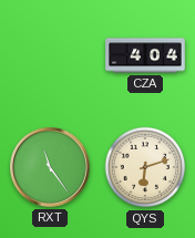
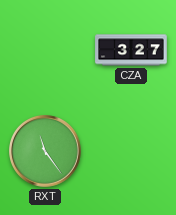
CZA: 4:04 -> 3:27
QYS: 6:12 -> none
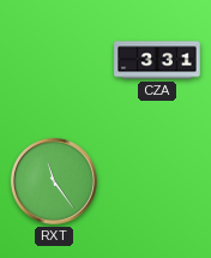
CZA: 3:27 -> 3:31
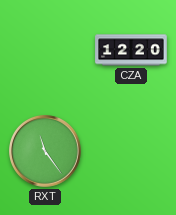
CZA: 3:31 -> 12:20
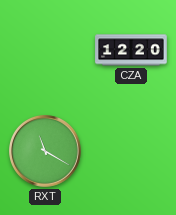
RXT: 11:24 -> 11:20
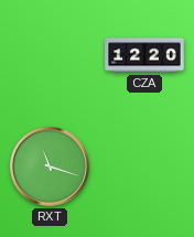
RXT: 11:20 -> 11:18
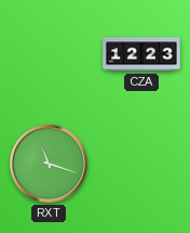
CZA: 12:20 -> 12:23
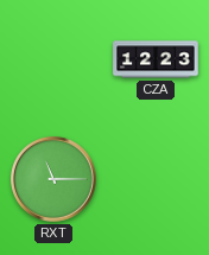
RXT: 11:18 -> 11:15
